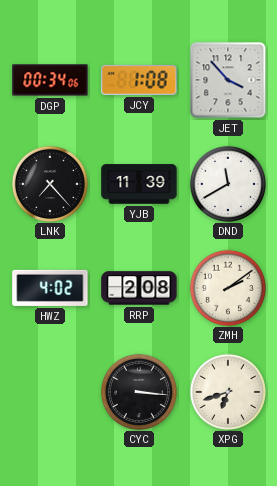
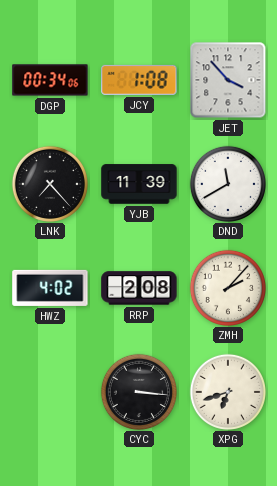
ZMH: 2:09 -> 2:07
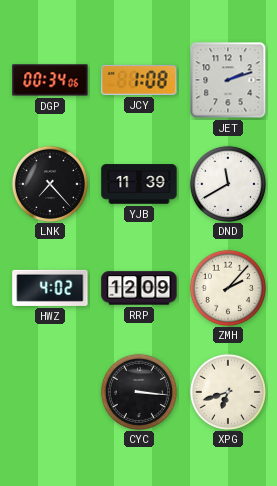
JET: 3:53 -> 2:12
RRP: 2:08 -> 12:09
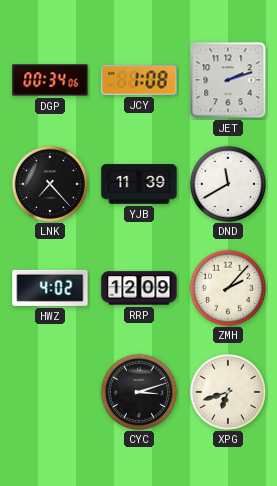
CYC: 3:16 -> 3:12
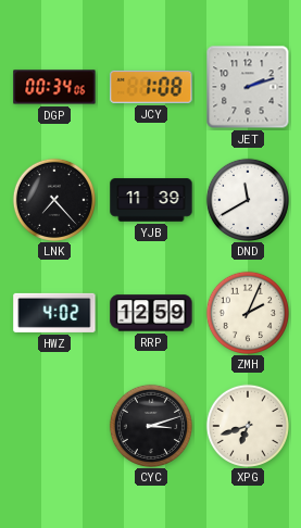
RRP: 12:09 -> 12:59
ZMH: 2:07 -> 2:04
